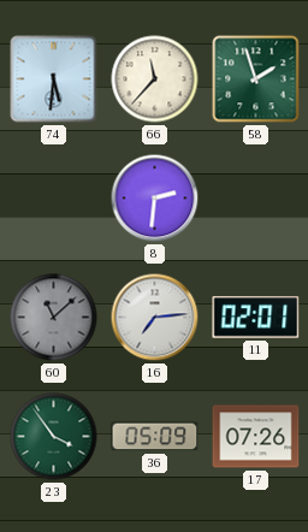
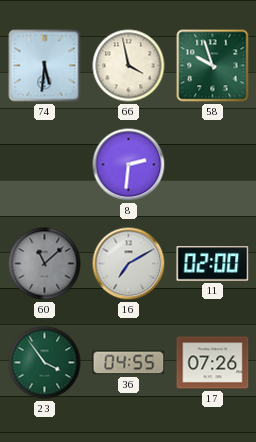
66: 11:37 -> 3:58
58: 1:57 -> 9:57
16: 7:14 -> 7:10
11: 02:01 -> 02:00
36: 05:09 -> 04:55
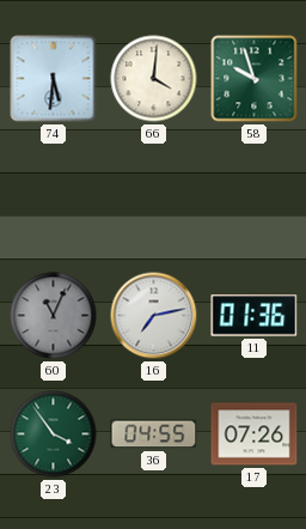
66: 3:58 -> 4:01
8: 2:31 -> none
60: 11:08 -> 11:04
16: 7:10 -> 7:13
11: 02:00 -> 01:36
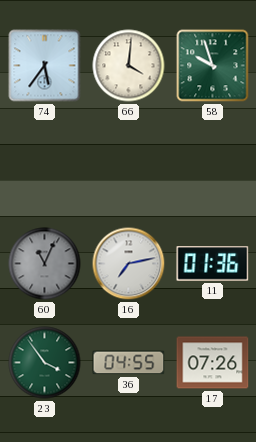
74: 5:31 -> 5:36
